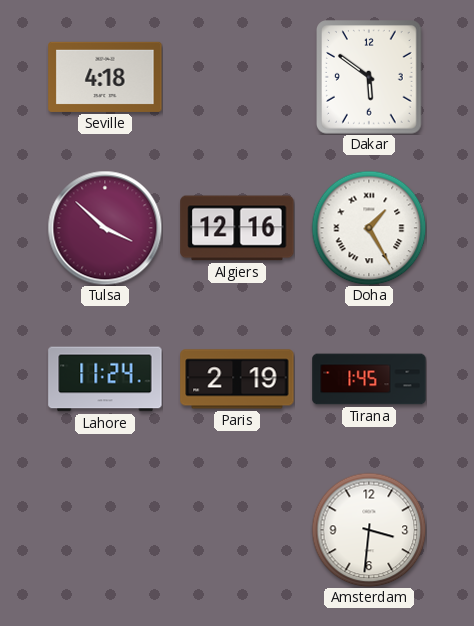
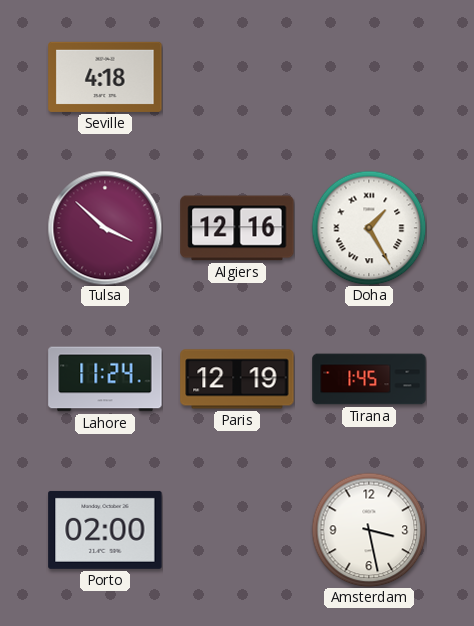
Dakar: 5:51 -> none
Paris: 2:19 -> 12:19
Porto: none -> 02:00
Amsterdam: 3:31 -> 3:28
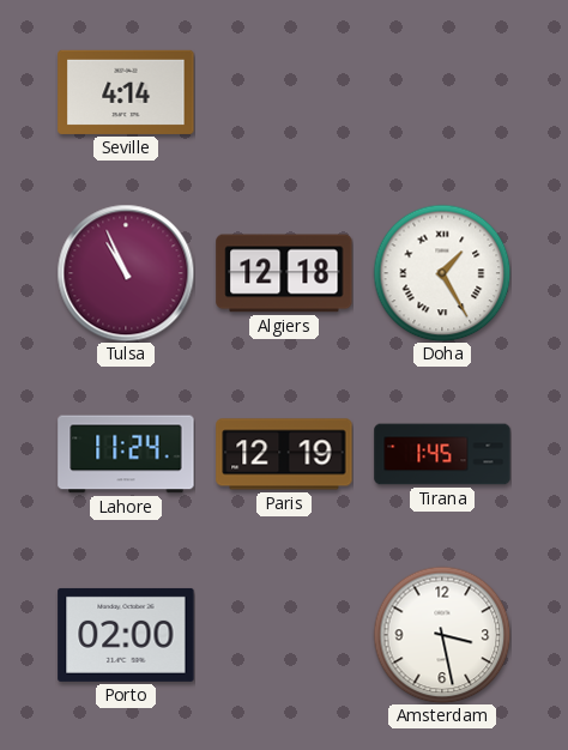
Seville: 4:18 -> 4:14
Tulsa: 3:52 -> 10:56
Algiers: 12:16 -> 12:18
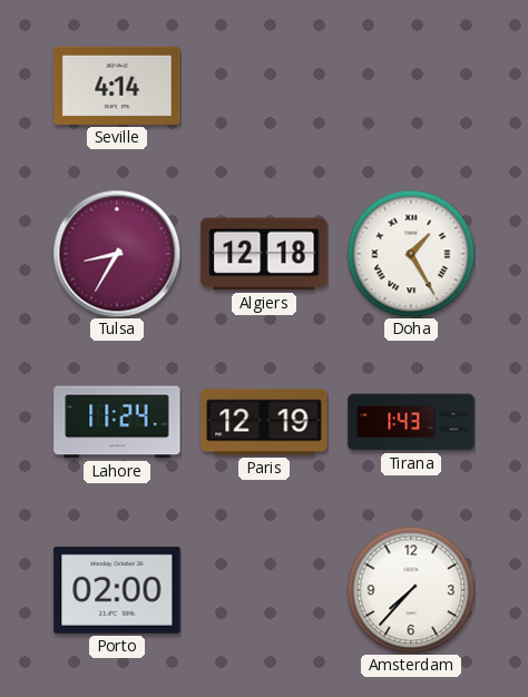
Tulsa: 10:56 -> 8:35
Tirana: 1:45 -> 1:43
Amsterdam: 3:28 -> 7:37
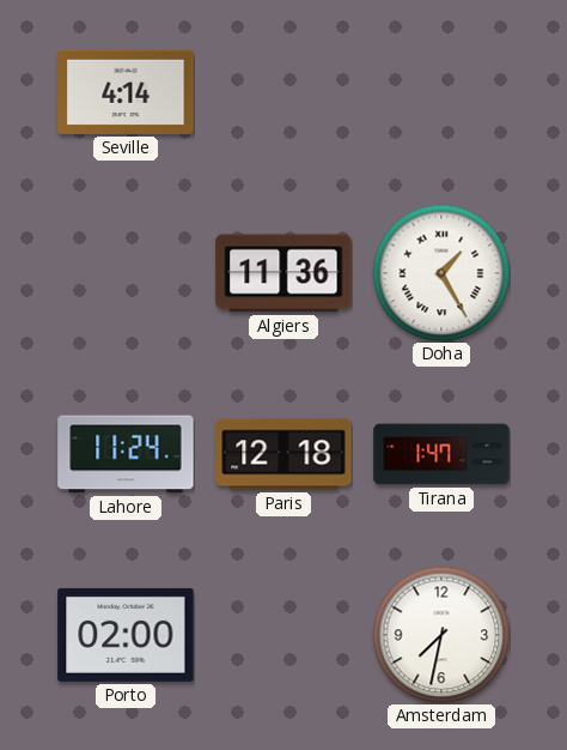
Tulsa: 8:35 -> none
Algiers: 12:18 -> 11:36
Paris: 12:19 -> 12:18
Tirana: 1:43 -> 1:47
Amsterdam: 7:37 -> 7:32
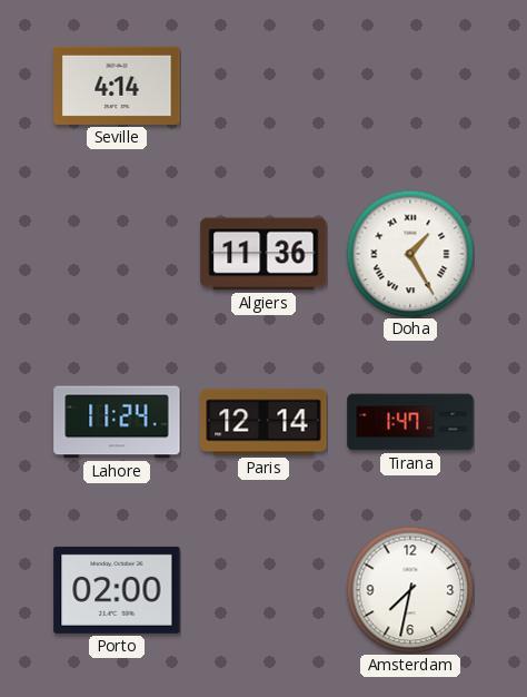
Paris: 12:18 -> 12:14
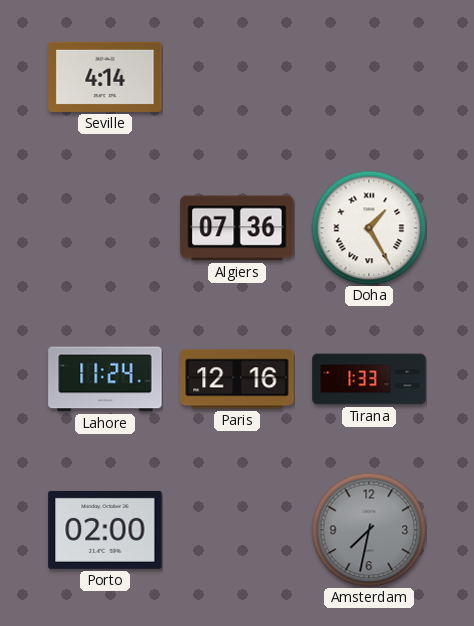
Algiers: 11:36 -> 07:36
Paris: 12:14 -> 12:16
Tirana: 1:47 -> 1:33
Amsterdam dial: white -> grey
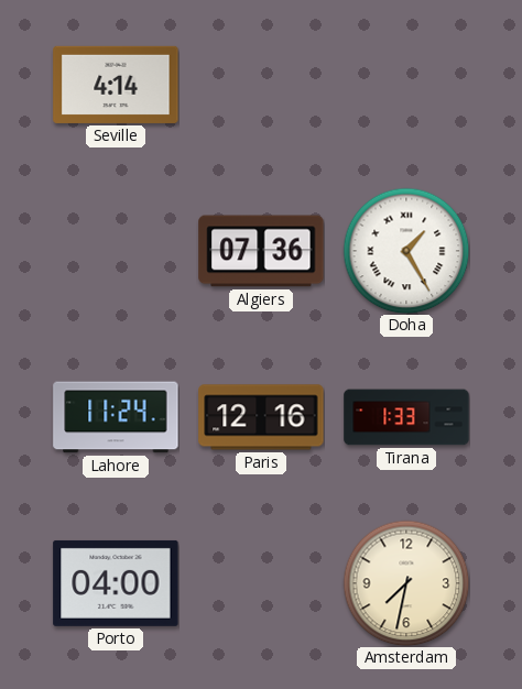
Porto: 02:00 -> 04:00
Amsterdam dial: grey -> cream
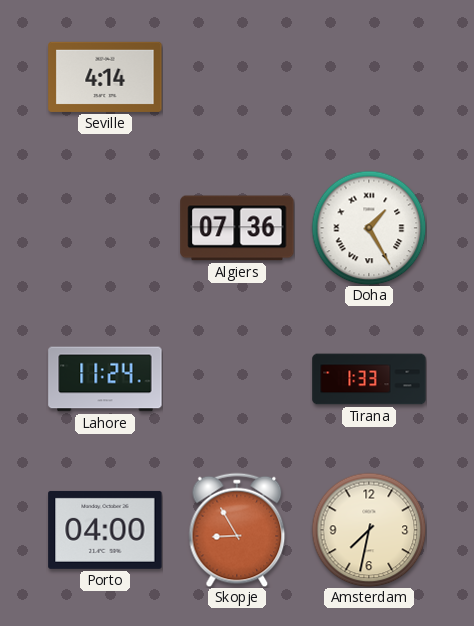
Paris: 12:16 -> none
Skopje: none -> 8:55
